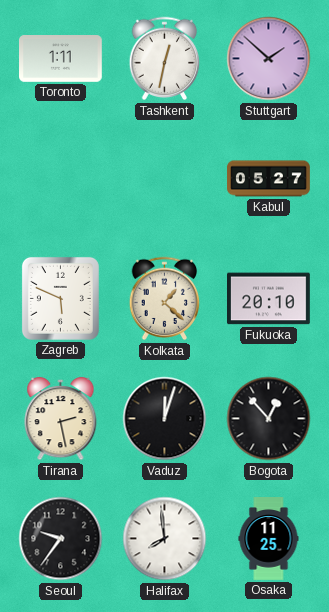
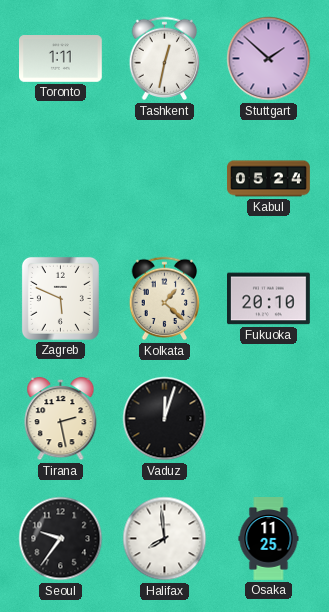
Kabul: 05:27 -> 05:24
Bogota: 12:53 -> none
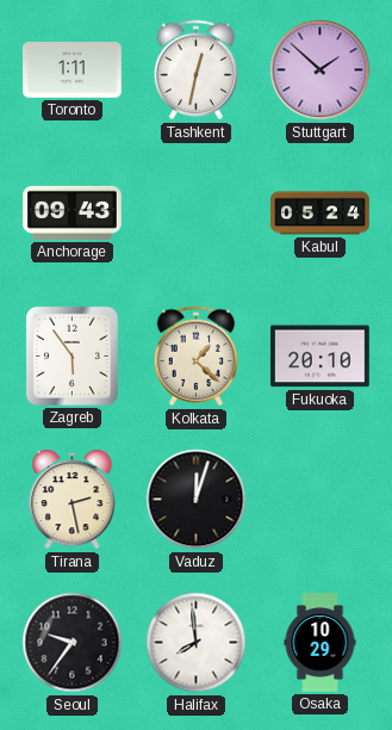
Anchorage: none -> 09:43
Zagreb: 5:49 -> 5:54
Osaka: 11:25 -> 10:29
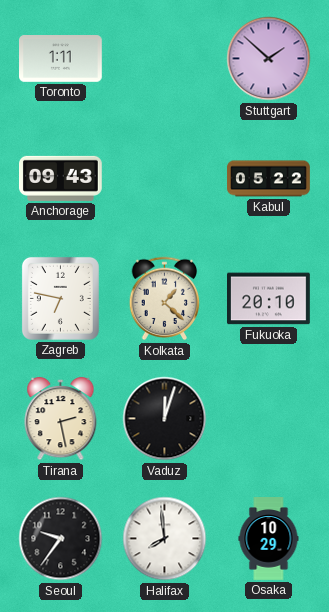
Tashkent: 12:32 -> none
Kabul: 05:24 -> 05:22
Zagreb: 5:54 -> 6:47
